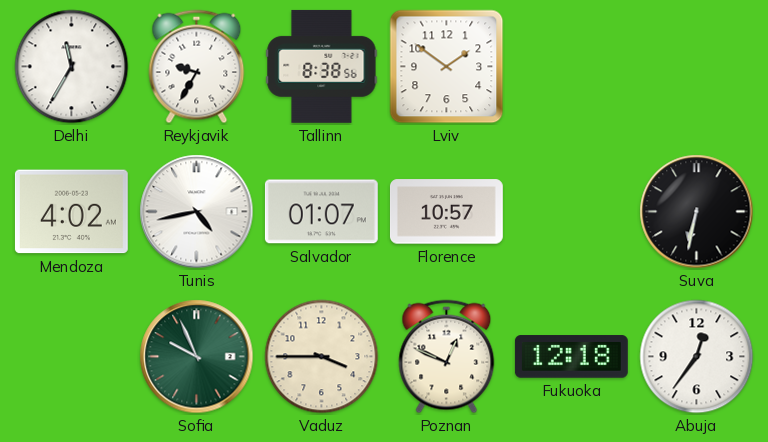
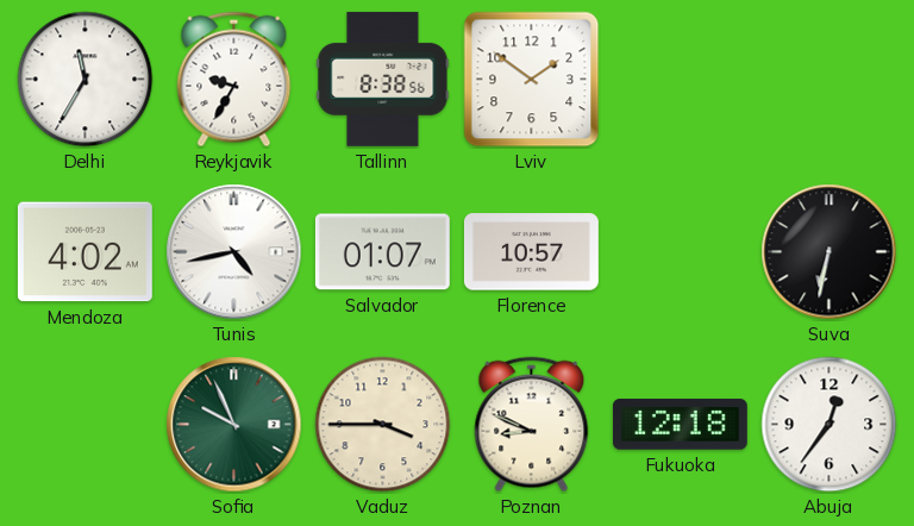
Poznan: 12:49 -> 8:49
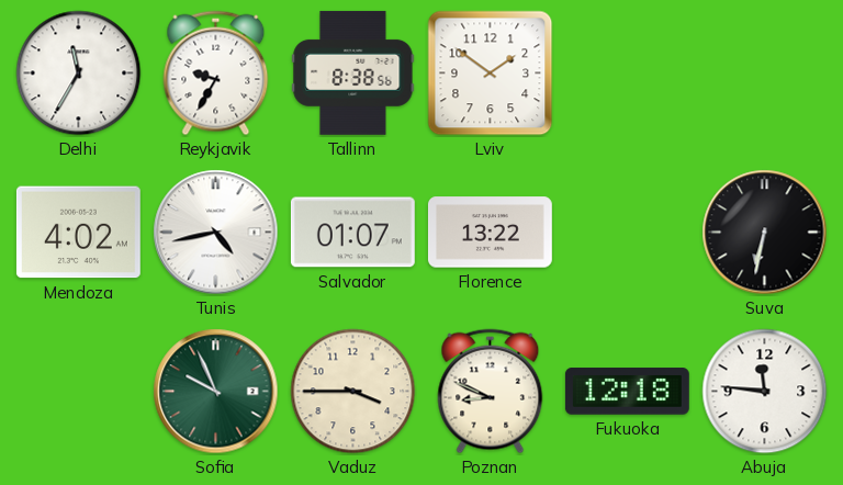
Florence: 10:57 -> 13:22
Abuja: 12:36 -> 11:46
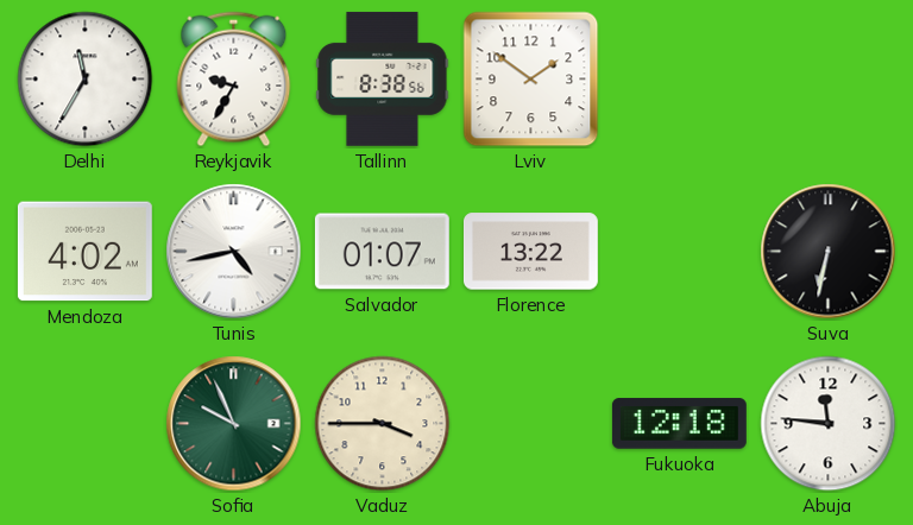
Poznan: 8:49 -> none
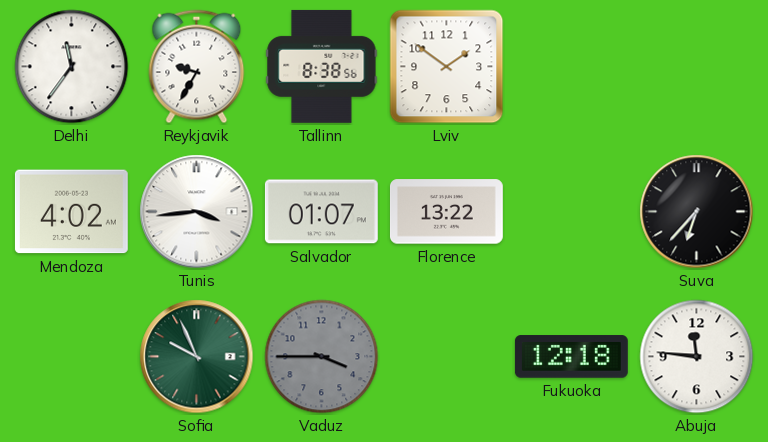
Delhi: 11:35 -> 11:36
Tunis: 4:43 -> 3:44
Suva: 6:32 -> 6:37
Vaduz dial: cream -> grey
